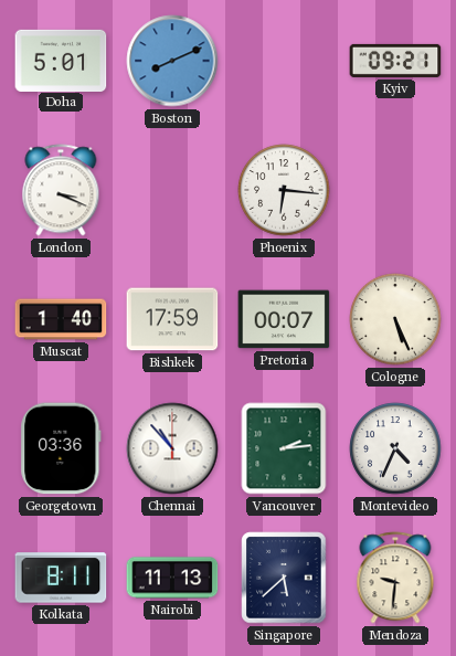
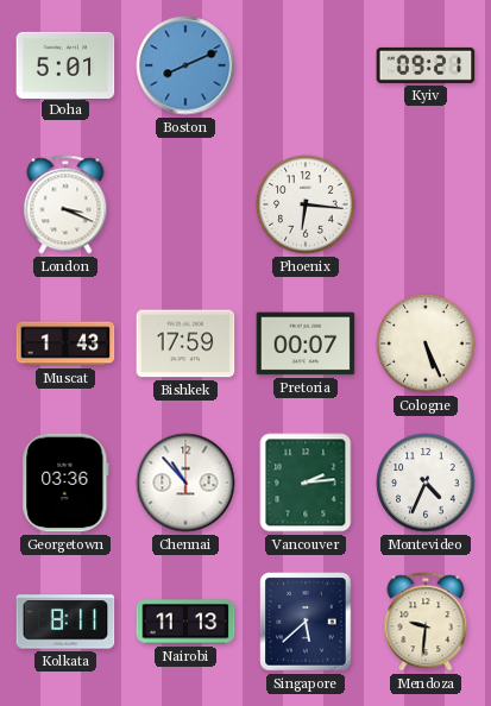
Muscat: 1:40 -> 1:43
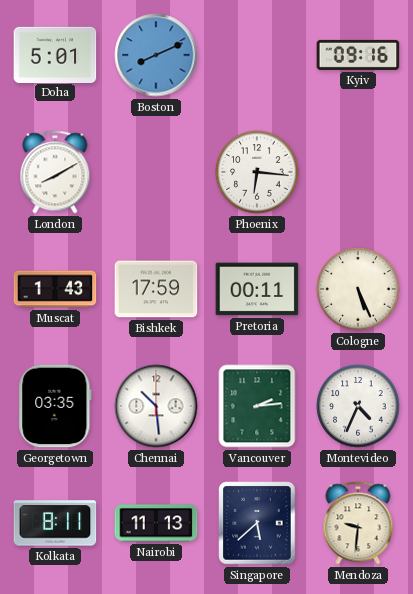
Kyiv: 09:21 -> 09:16
London: 3:19 -> 8:10
Pretoria: 00:07 -> 00:11
Georgetown: 03:36 -> 03:35
Chennai: 10:53 -> 10:29
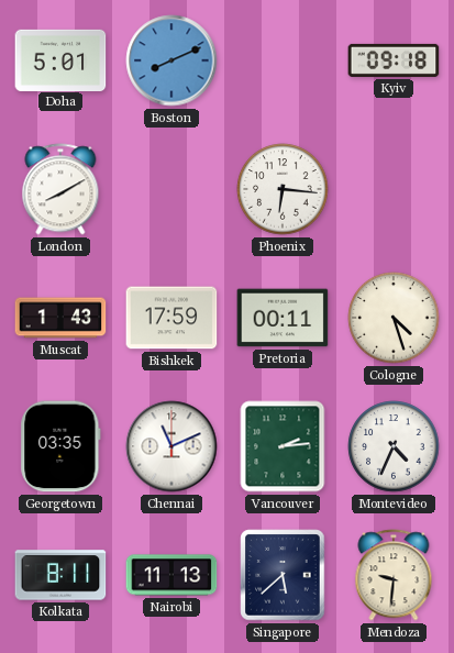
Kyiv: 09:16 -> 09:18
Cologne: 5:26 -> 4:27
Chennai: 10:29 -> 11:11
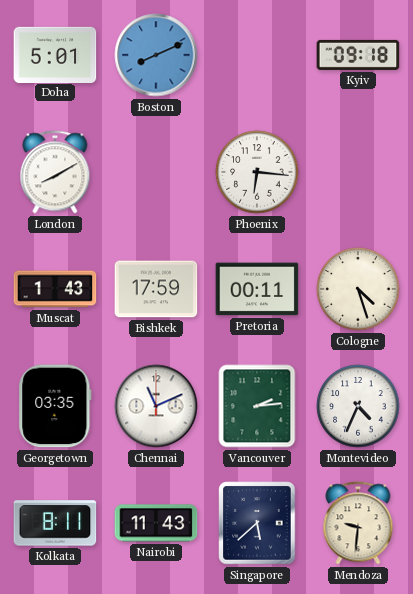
Nairobi: 11:13 -> 11:43
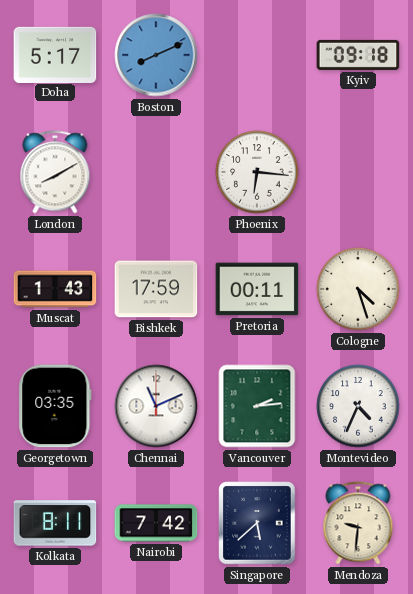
Doha: 5:01 -> 5:17
Nairobi: 11:43 -> 7:42
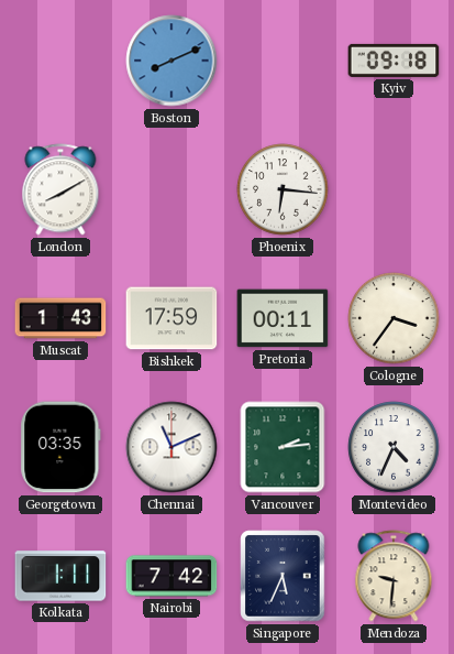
Doha: 5:17 -> none
Cologne: 4:27 -> 3:36
Kolkata: 8:11 -> 1:11
Singapore: 5:38 -> 5:34
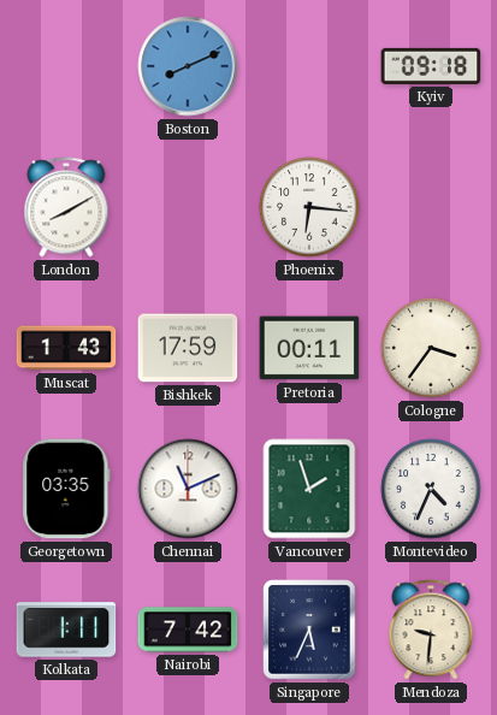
Vancouver: 2:14 -> 1:57
